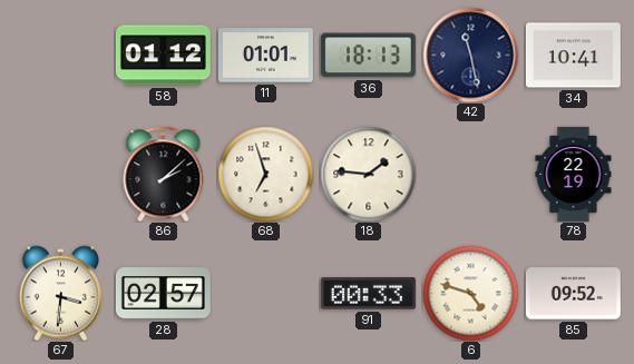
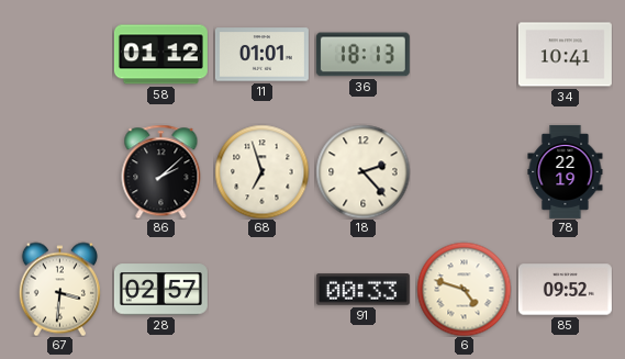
42: 11:28 -> none
18: 1:46 -> 2:23
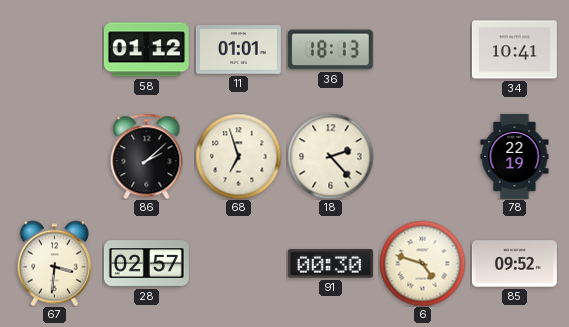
91: 00:33 -> 00:30
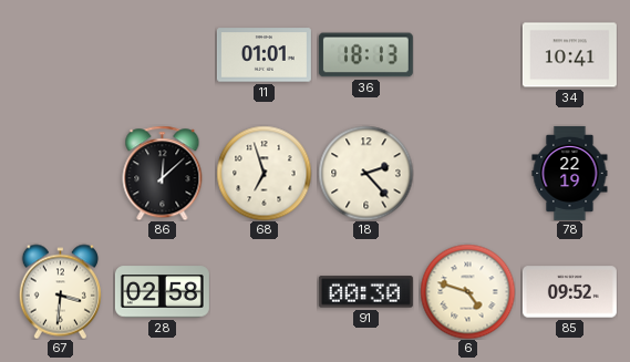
58: 01:12 -> none
86: 2:08 -> 12:08
28: 02:57 -> 02:58
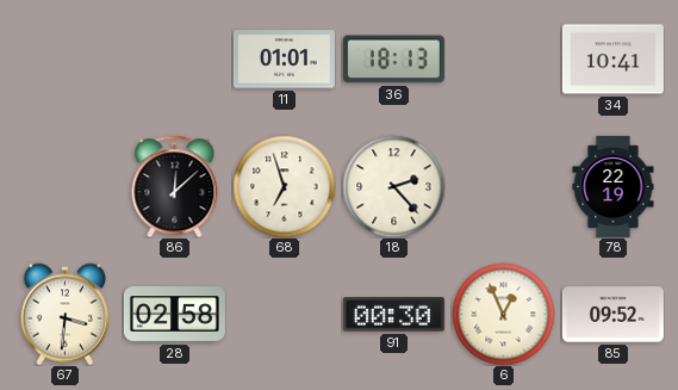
6: 4:48 -> 12:56
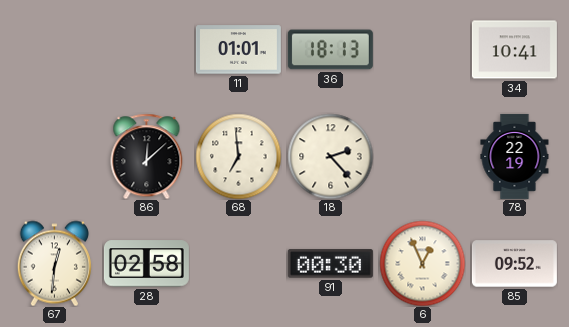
68: 6:57 -> 6:59
67: 3:31 -> 12:31
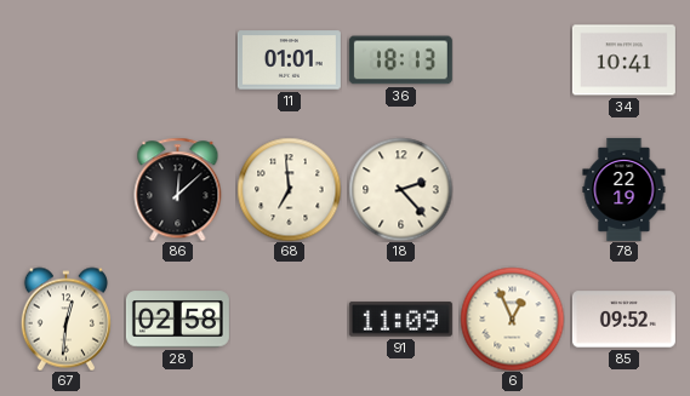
91: 00:30 -> 11:09
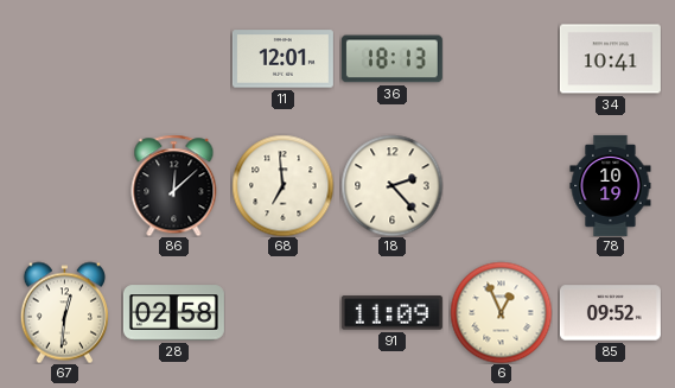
11: 01:01 -> 12:01
78: 22:19 -> 10:19
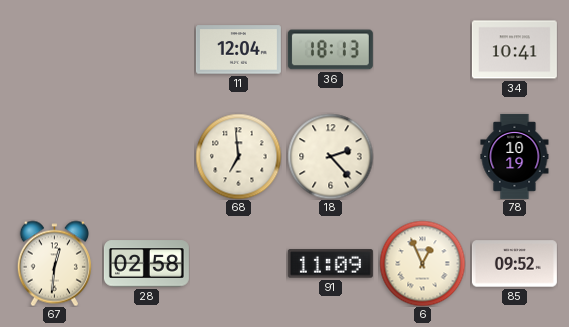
11: 12:01 -> 12:04
86: 12:08 -> none
